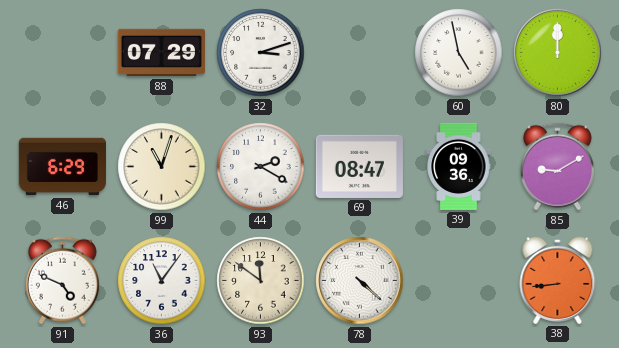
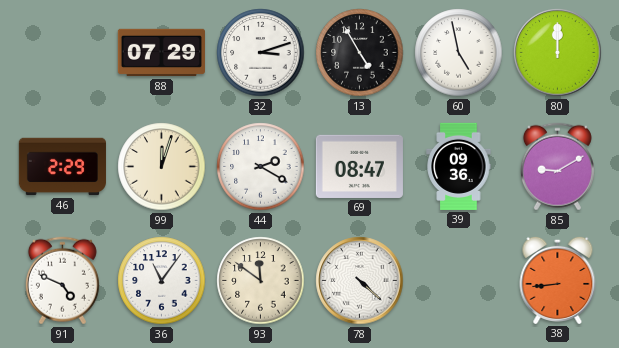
13: none -> 4:55
46: 6:29 -> 2:29
99: 11:03 -> 12:03
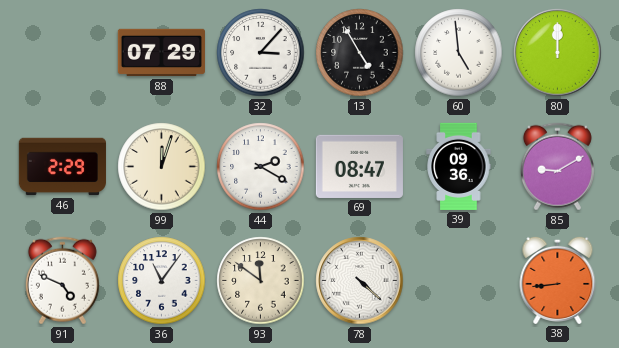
32: 3:12 -> 3:07
60: 4:58 -> 4:59
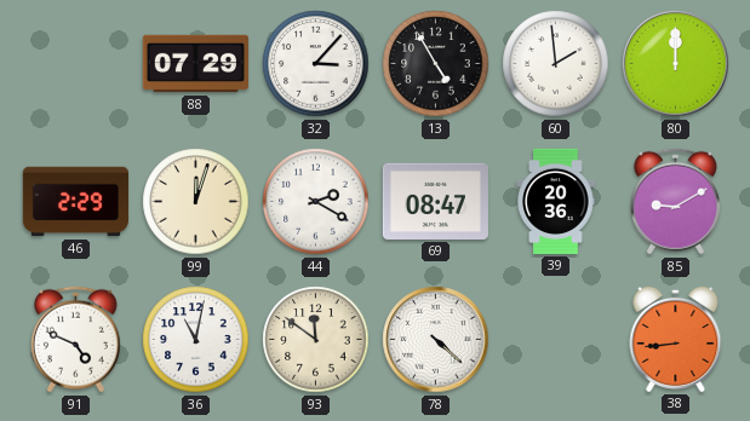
60: 4:59 -> 1:59
39: 09:36 -> 20:36
36: 11:06 -> 11:02
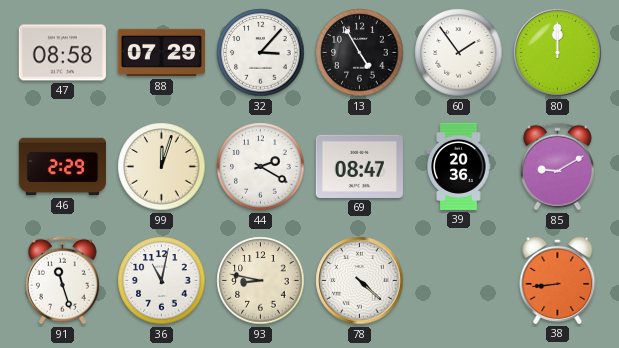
47: none -> 08:58
60: 1:59 -> 1:54
91: 4:49 -> 11:27
93: 11:51 -> 8:47
